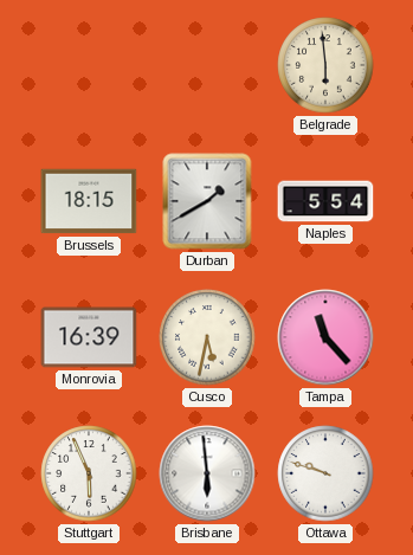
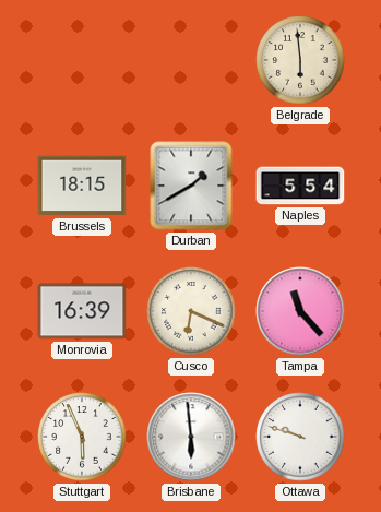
Cusco: 5:32 -> 6:19
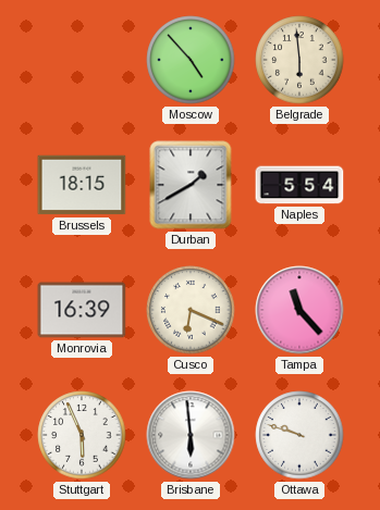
Moscow: none -> 4:53
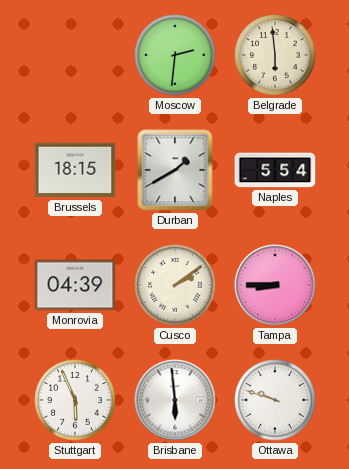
Moscow: 4:53 -> 2:31
Monrovia: 16:39 -> 04:39
Cusco: 6:19 -> 2:09
Tampa: 11:23 -> 8:45
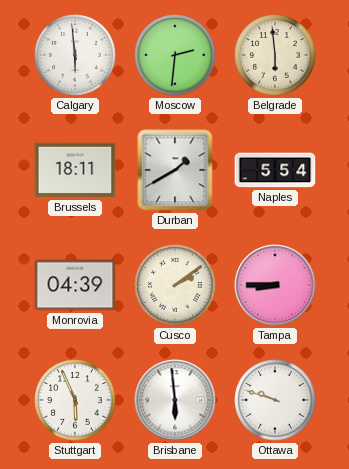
Calgary: none -> 5:59
Brussels: 18:15 -> 18:11
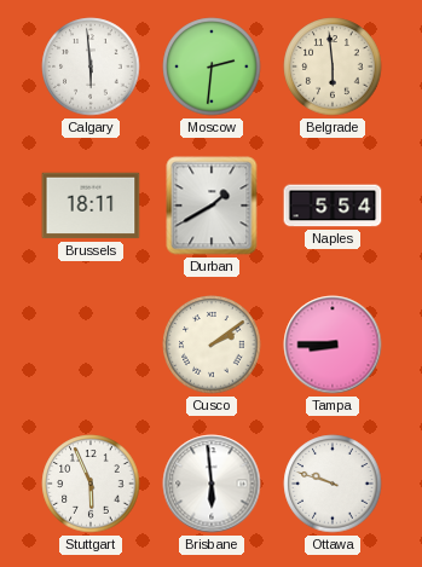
Monrovia: 04:39 -> none
